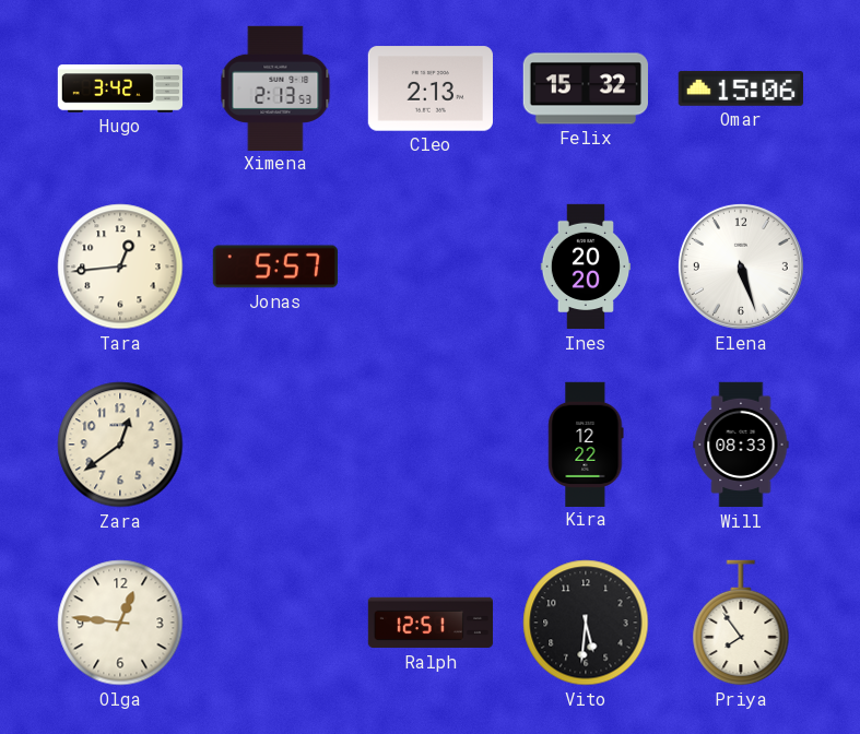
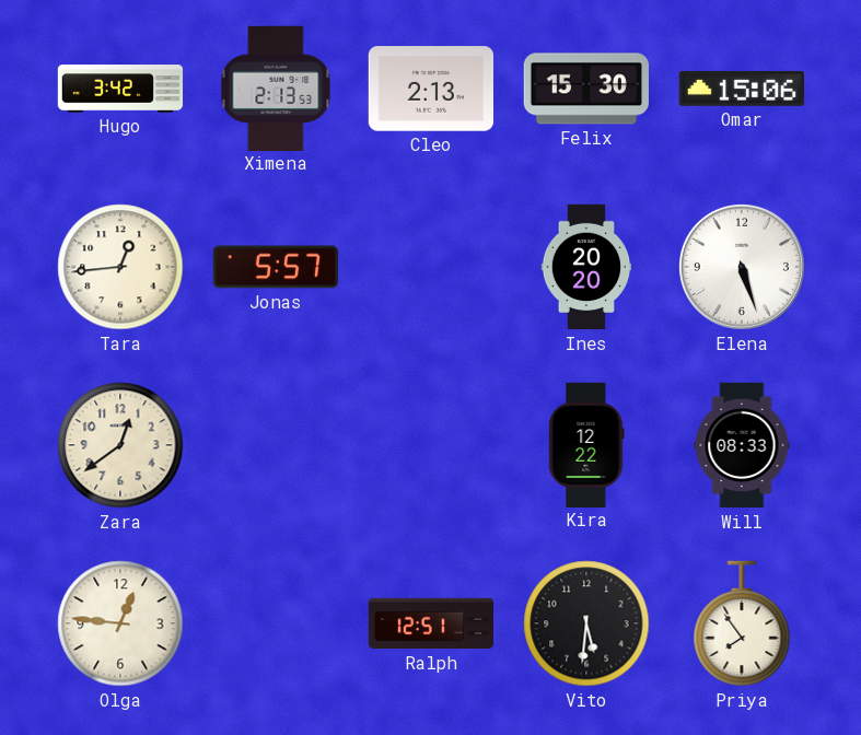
Felix: 15:32 -> 15:30
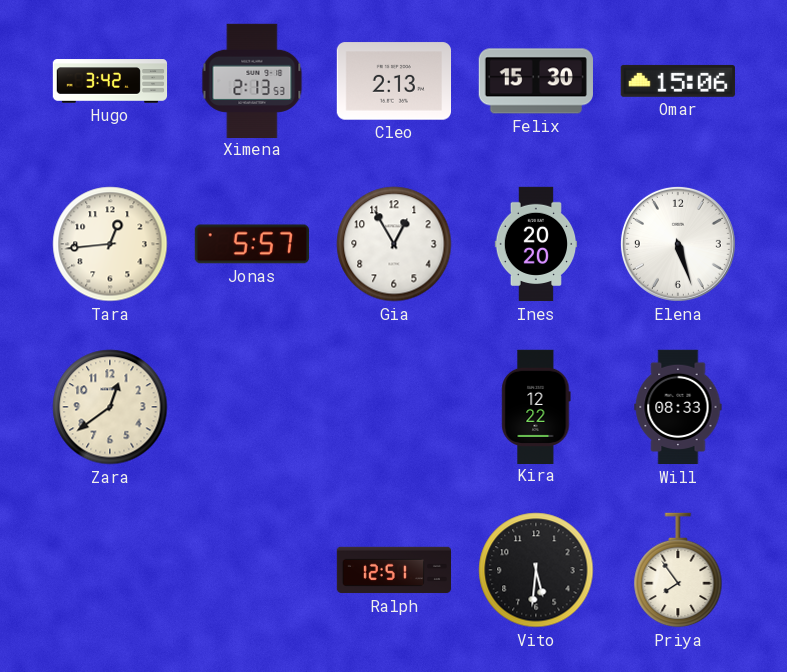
Gia: none -> 12:55
Olga: 12:46 -> none
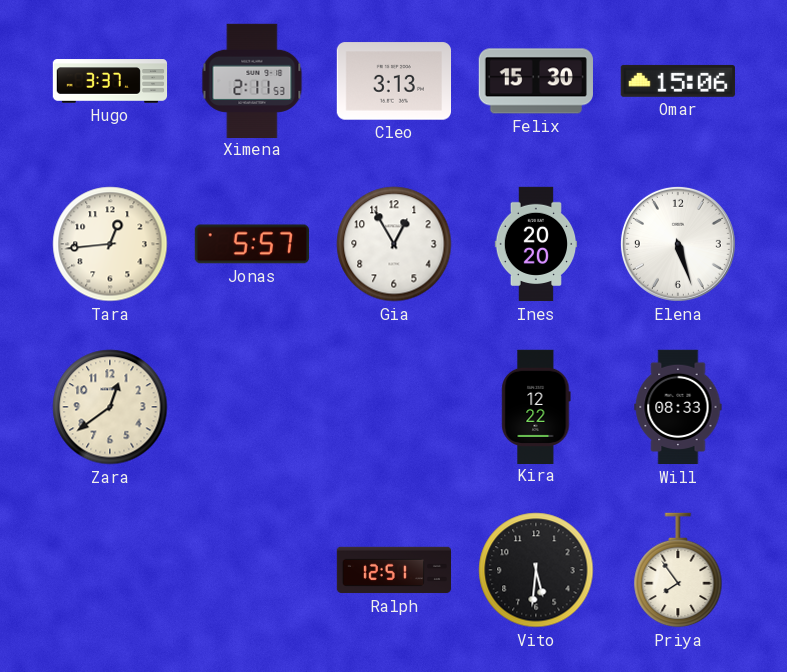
Hugo: 3:42 -> 3:37
Ximena: 2:13 -> 2:11
Cleo: 2:13 -> 3:13
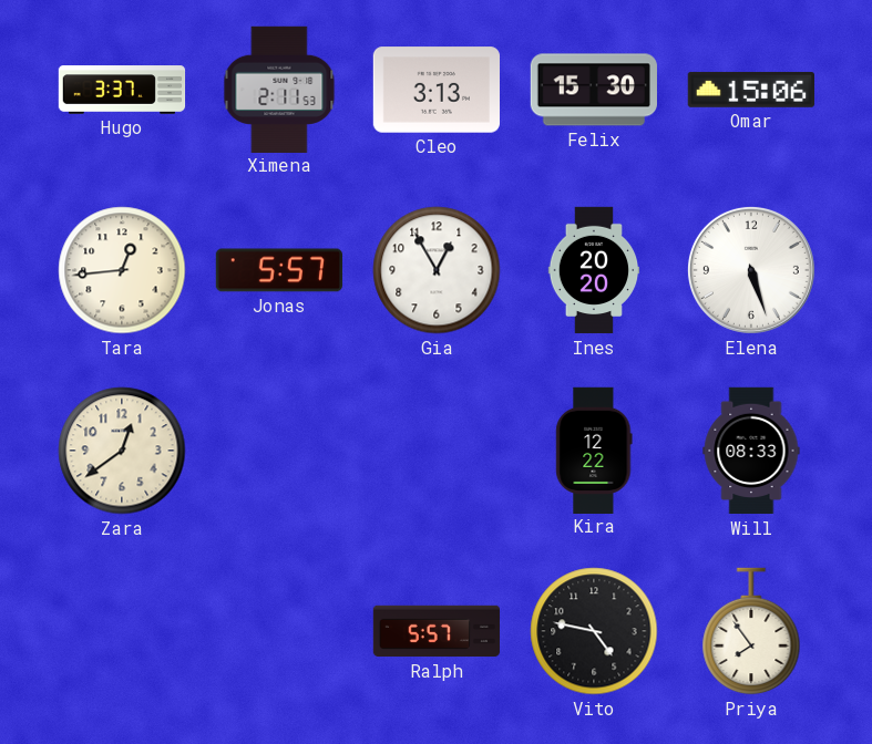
Ralph: 12:51 -> 5:57
Vito: 5:31 -> 4:47
